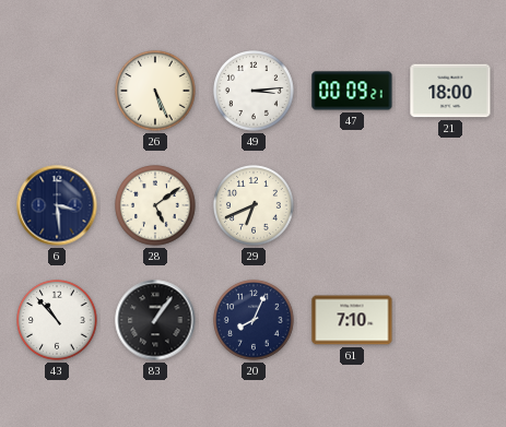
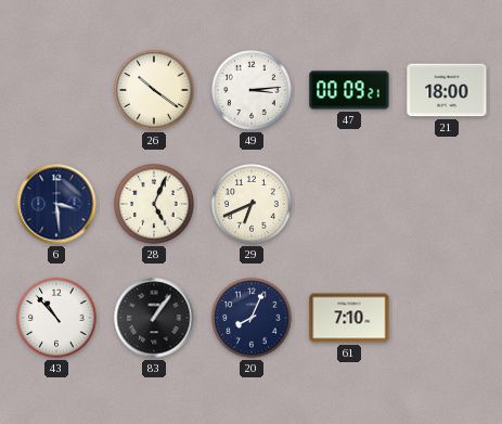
26: 5:26 -> 10:21
28: 5:09 -> 5:04
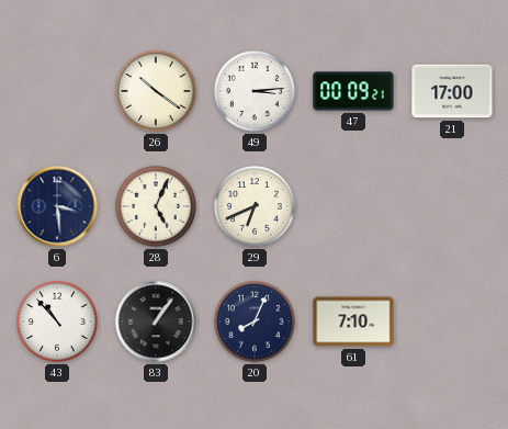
21: 18:00 -> 17:00
